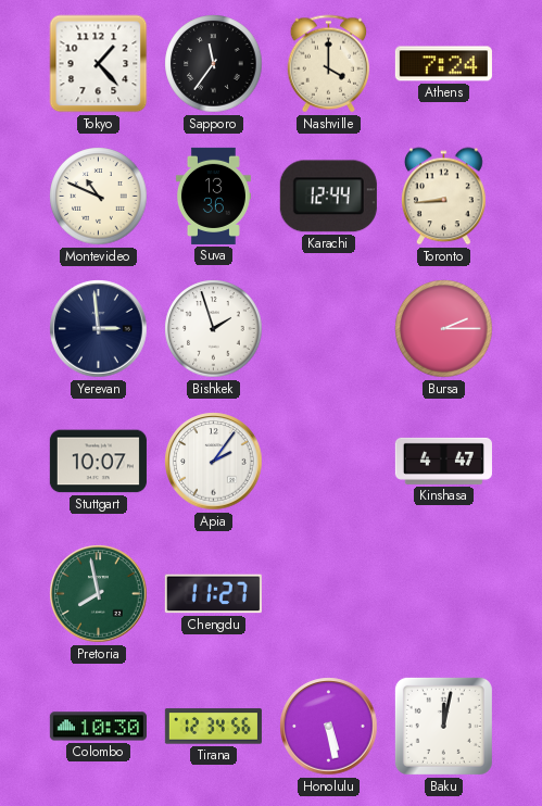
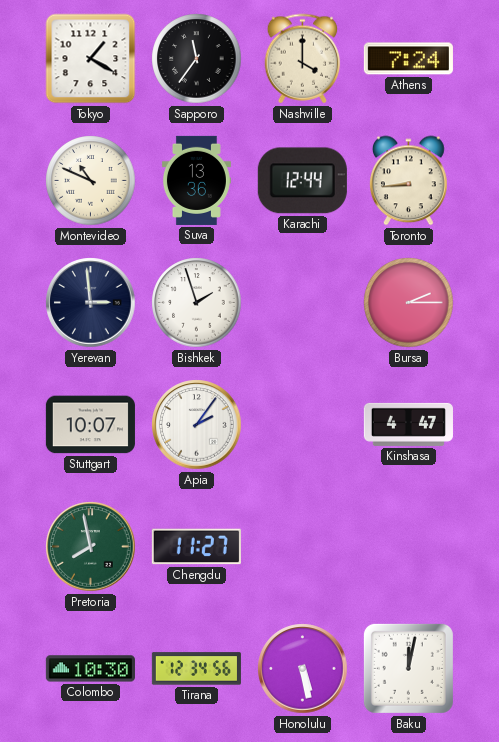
Tokyo: 1:23 -> 1:20
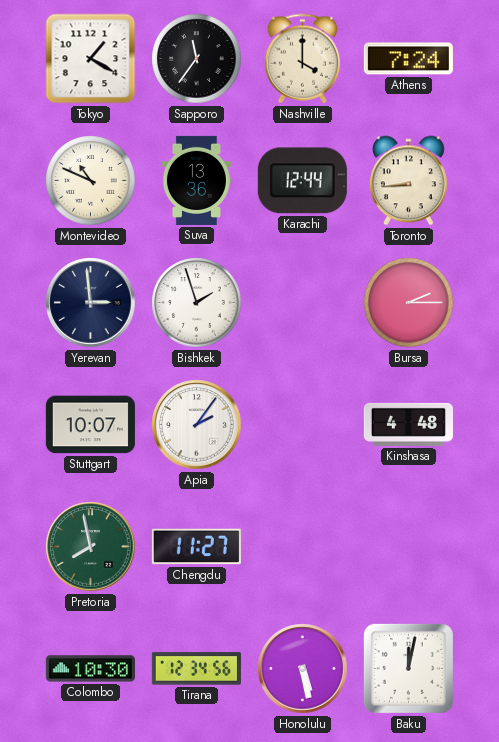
Kinshasa: 4:47 -> 4:48
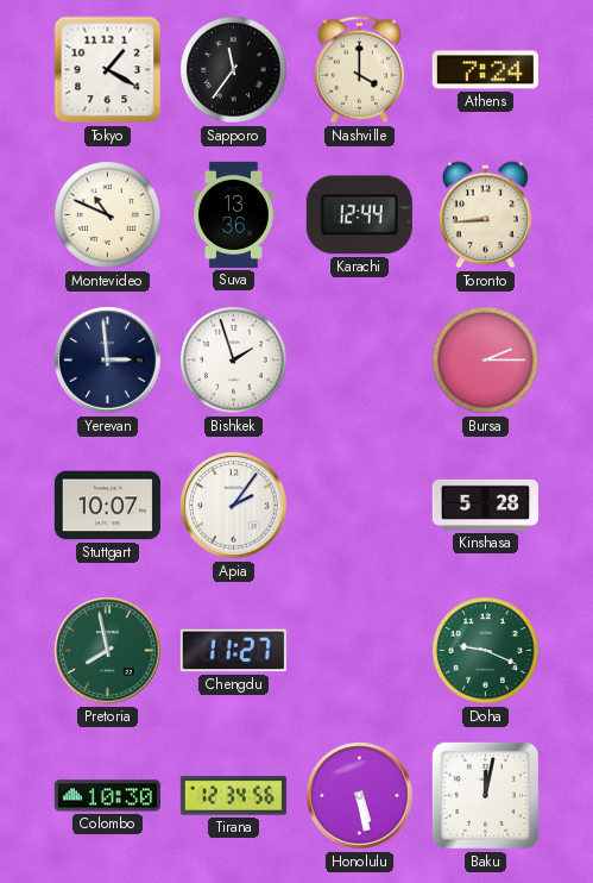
Kinshasa: 4:48 -> 5:28
Doha: none -> 9:19
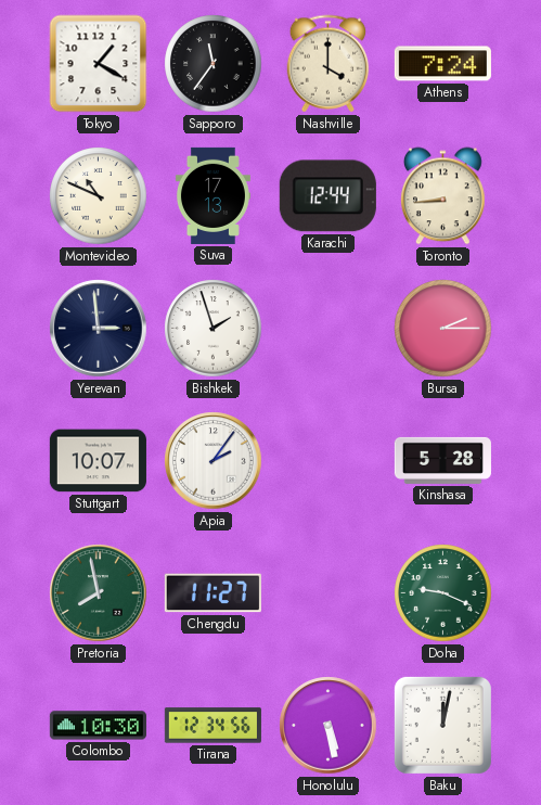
Suva: 13:36 -> 17:13
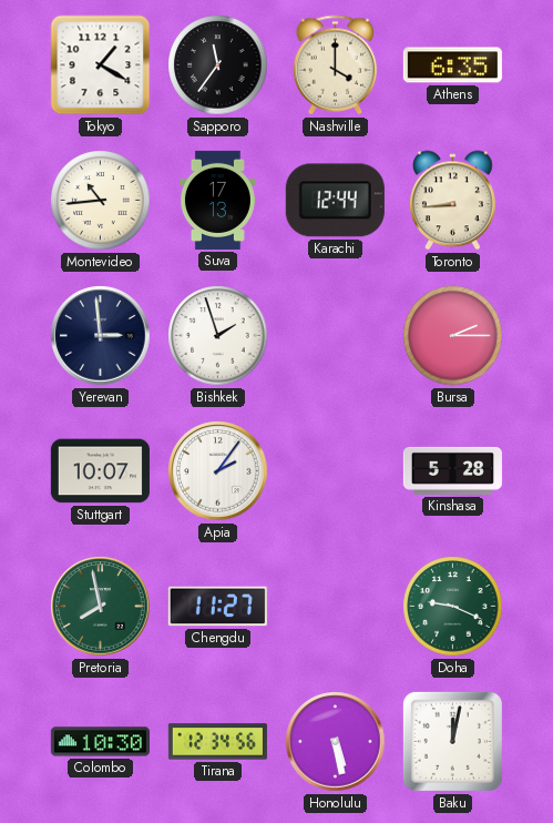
Athens: 7:24 -> 6:35
Montevideo: 10:49 -> 10:44
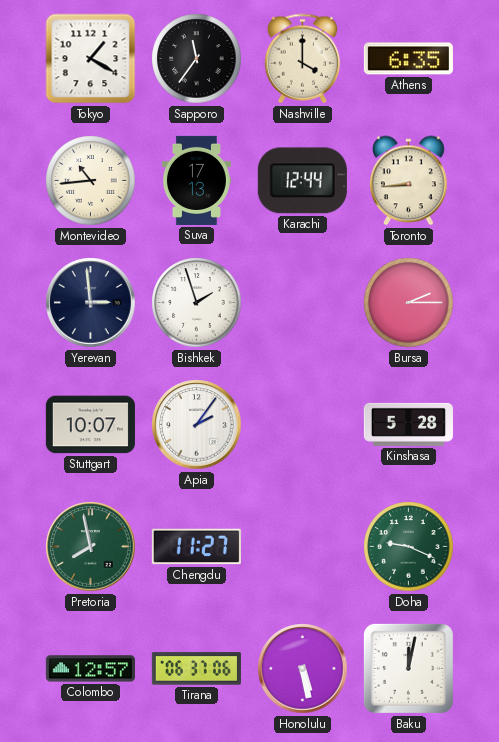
Colombo: 10:30 -> 12:57
Tirana: 12:34 -> 06:37
